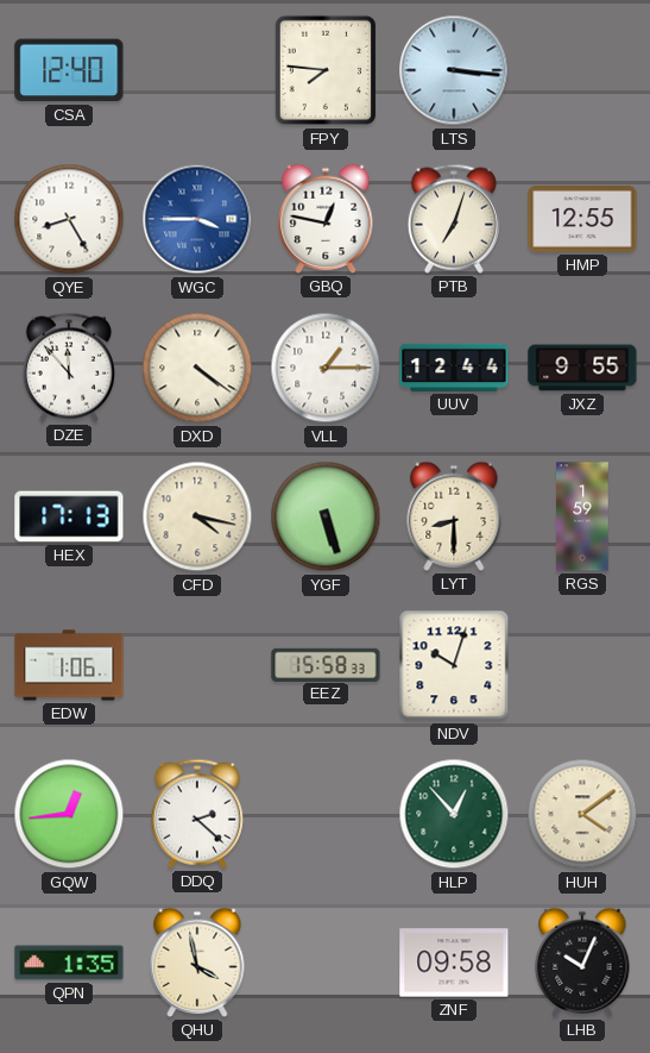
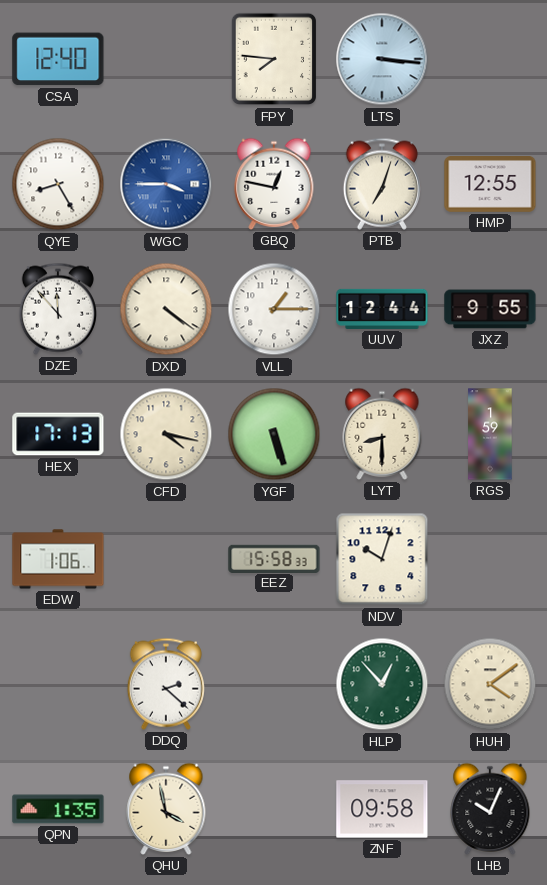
GQW: 12:44 -> none
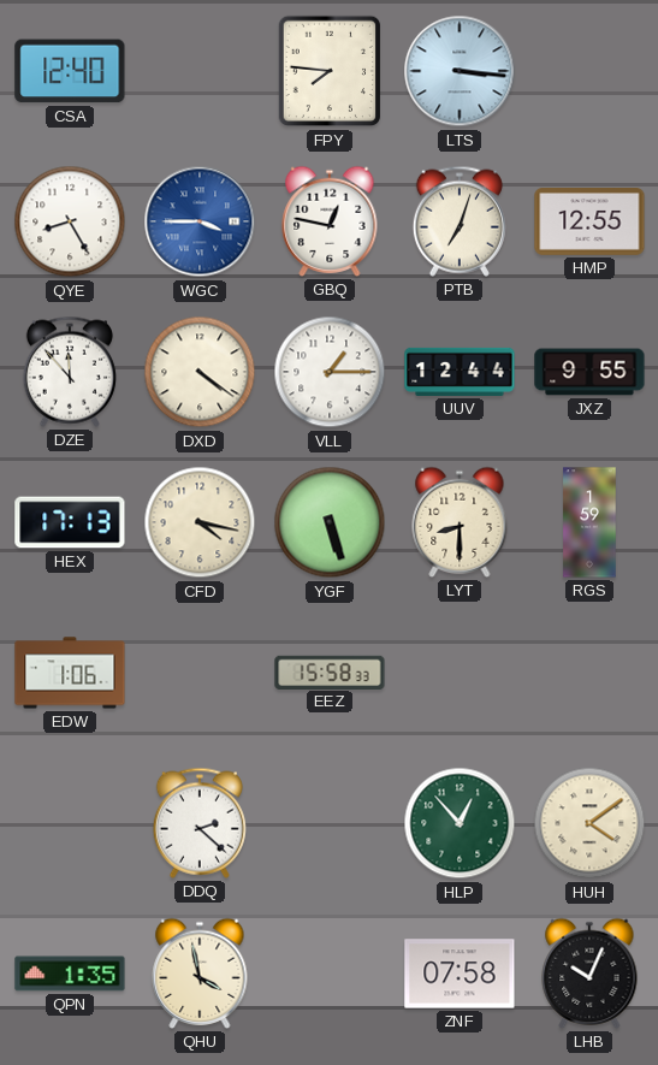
NDV: 10:03 -> none
ZNF: 09:58 -> 07:58
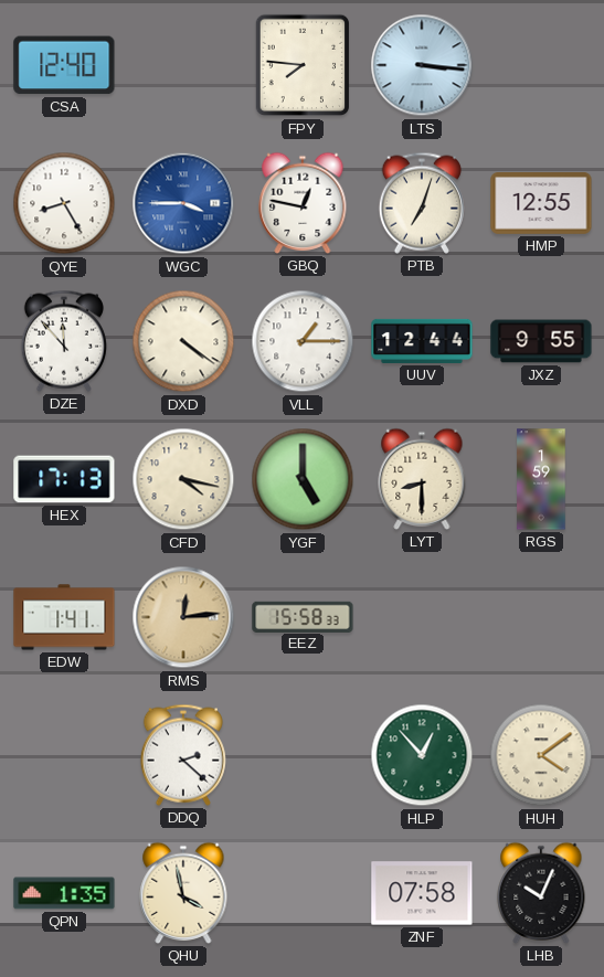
YGF: 5:27 -> 5:00
EDW: 1:06 -> 1:41
RMS: none -> 12:14
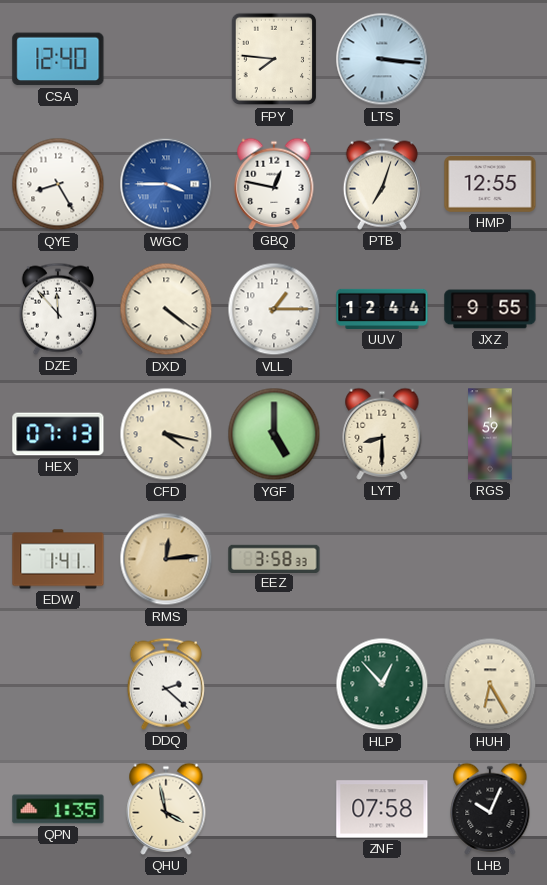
HEX: 17:13 -> 07:13
EEZ: 15:58 -> 3:58
HUH: 4:09 -> 6:25
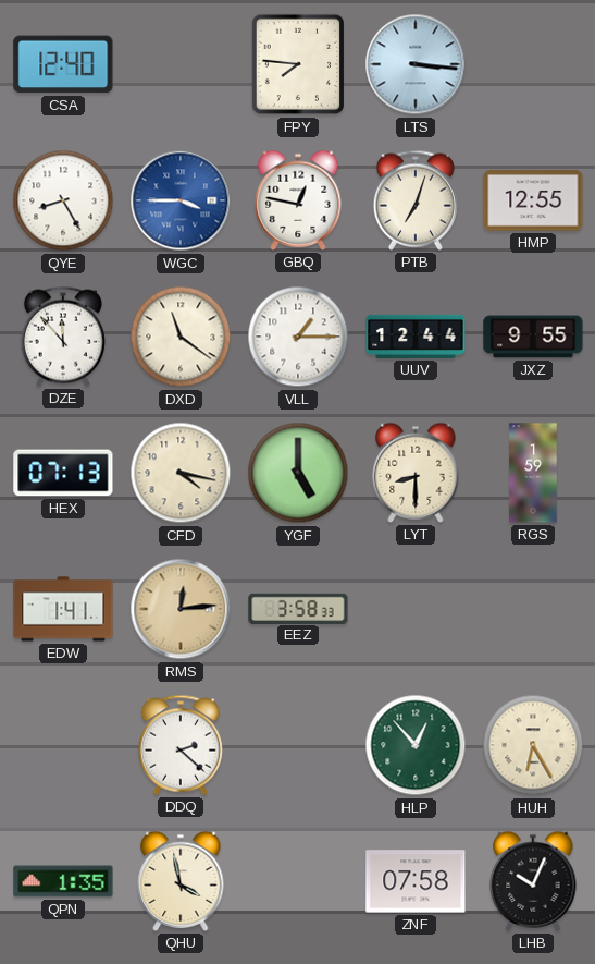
DXD: 4:21 -> 11:21
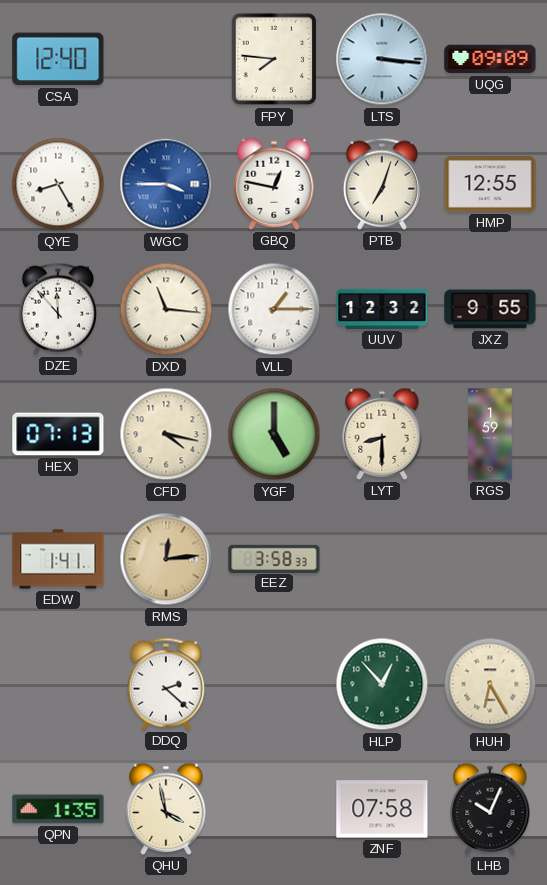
UQG: none -> 09:09
DXD: 11:21 -> 11:16
UUV: 12:44 -> 12:32
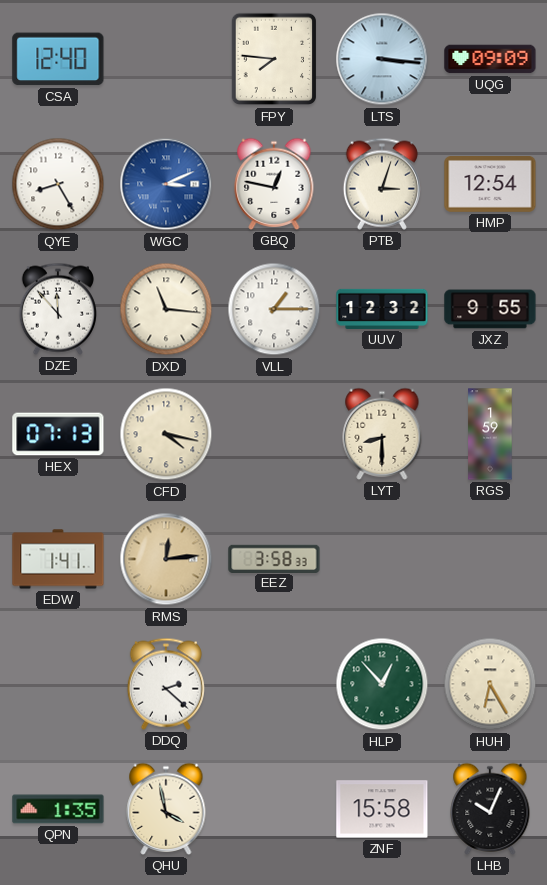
WGC: 3:45 -> 3:11
PTB: 7:03 -> 3:03
HMP: 12:55 -> 12:54
YGF: 5:00 -> none
ZNF: 07:58 -> 15:58
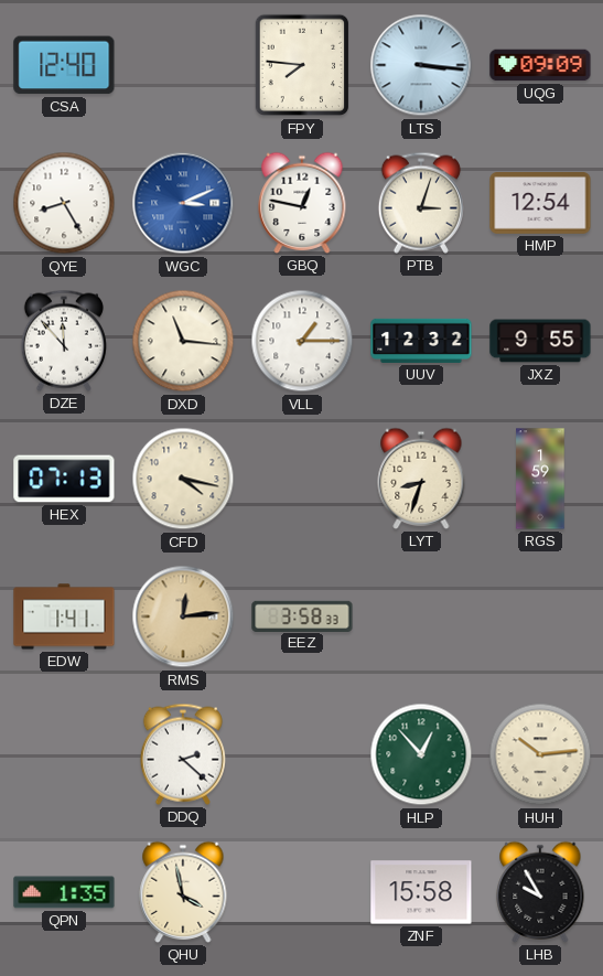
LYT: 8:30 -> 8:33
HUH: 6:25 -> 10:14
LHB: 10:04 -> 9:55
